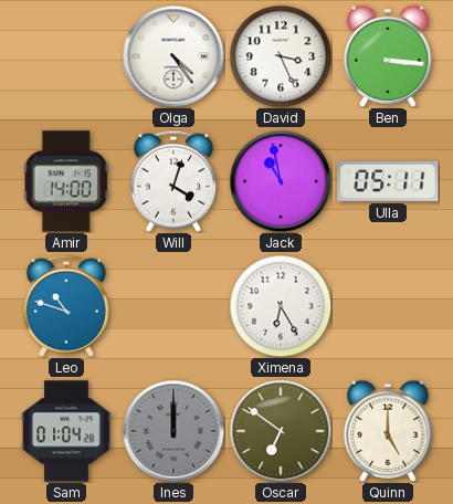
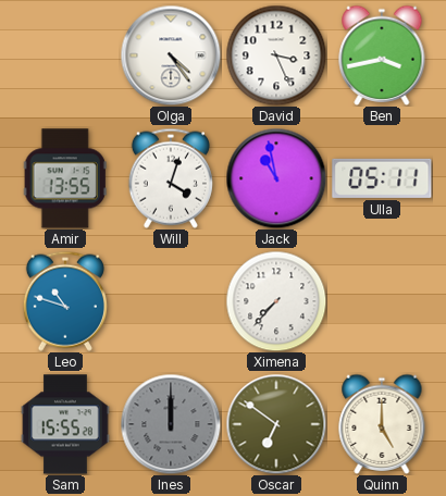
Ben: 3:16 -> 3:43
Amir: 14:00 -> 13:55
Ximena: 6:25 -> 7:37
Sam: 01:04 -> 15:55
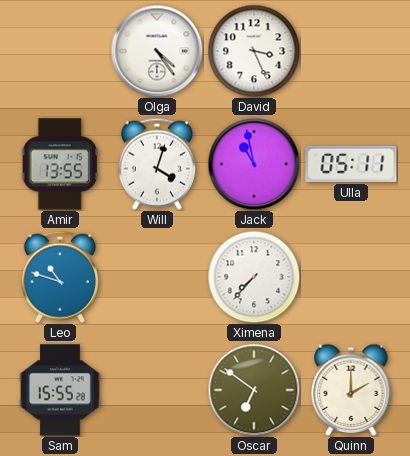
Ben: 3:43 -> none
Ines: 12:00 -> none
Quinn: 5:00 -> 2:00
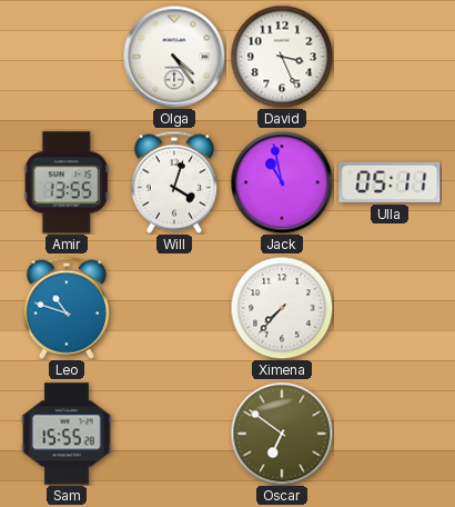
Quinn: 2:00 -> none
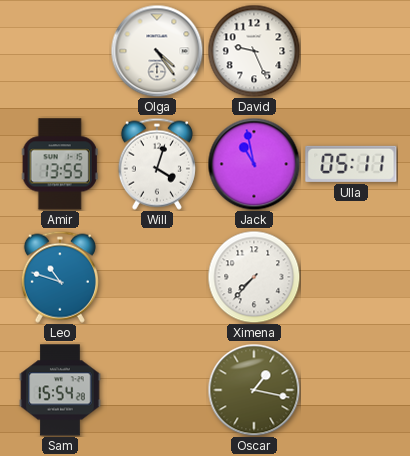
David: 3:26 -> 9:26
Sam: 15:55 -> 15:54
Oscar: 6:51 -> 1:17
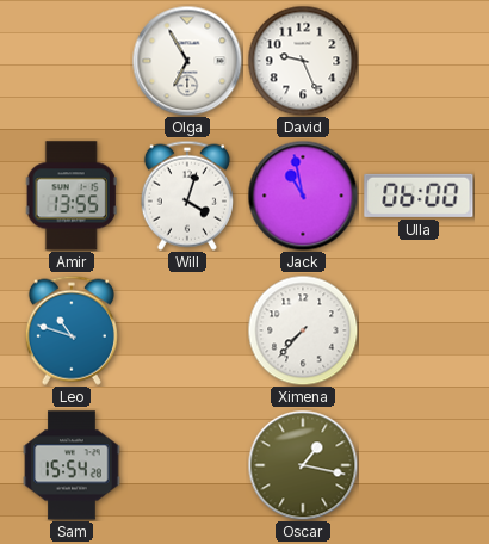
Olga: 4:24 -> 6:55
Ulla: 05:11 -> 06:00
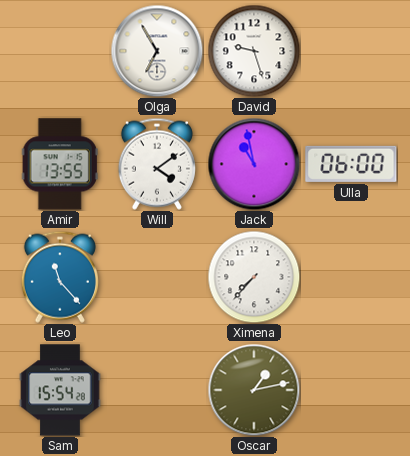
David: 9:26 -> 9:27
Will: 4:03 -> 4:09
Leo: 10:48 -> 11:23
Oscar: 1:17 -> 1:13
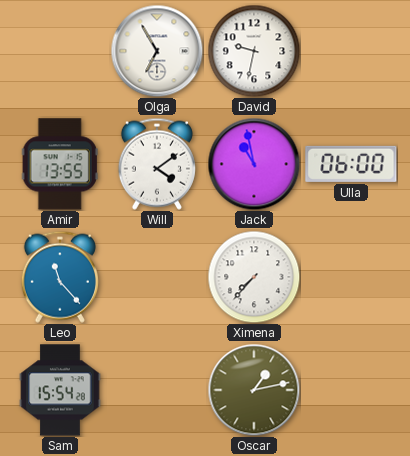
David: 9:27 -> 9:32
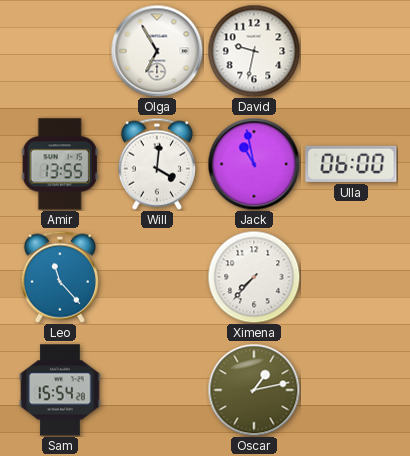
Will: 4:09 -> 4:01
